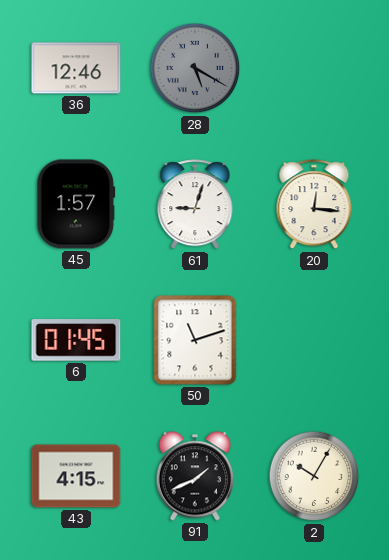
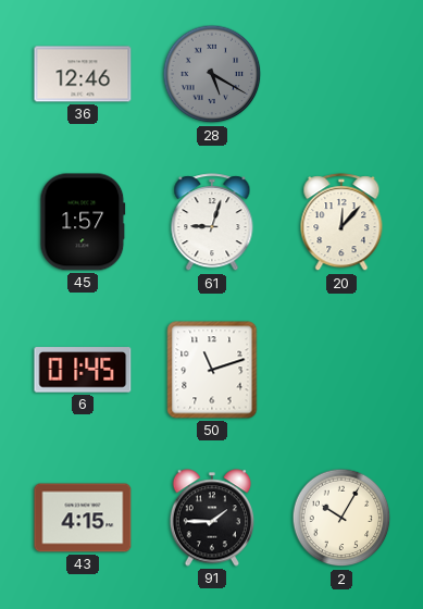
20: 12:16 -> 12:07
91: 1:41 -> 1:45
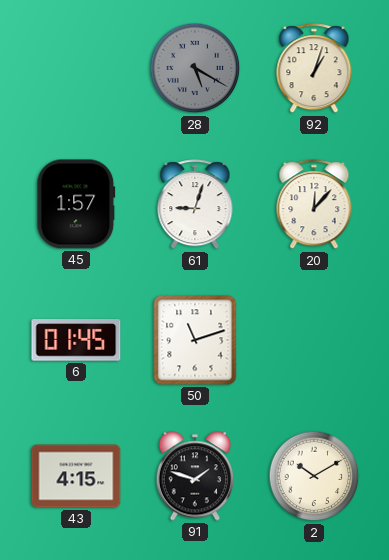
36: 12:46 -> none
92: none -> 1:03
91: 1:45 -> 1:48
2: 10:05 -> 10:10
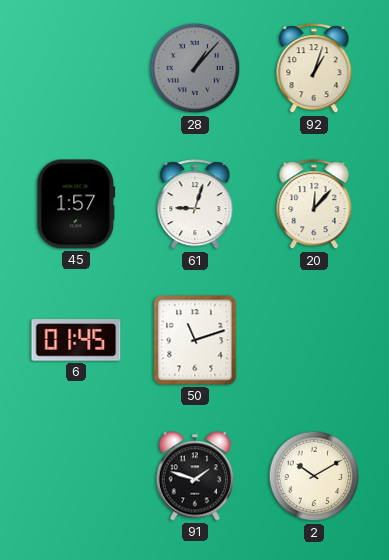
28: 5:20 -> 1:07
43: 4:15 -> none
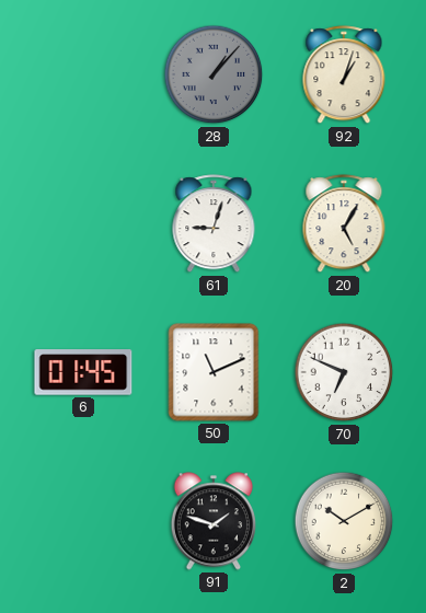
45: 1:57 -> none
20: 12:07 -> 5:05
50: 11:12 -> 11:11
70: none -> 6:49
